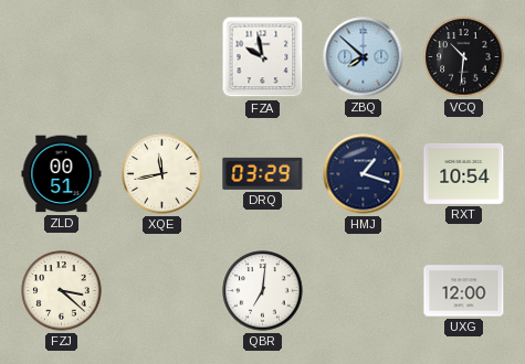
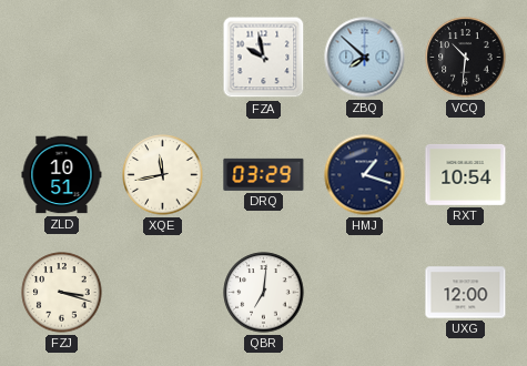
ZLD: 00:51 -> 10:51
FZJ: 3:22 -> 3:18
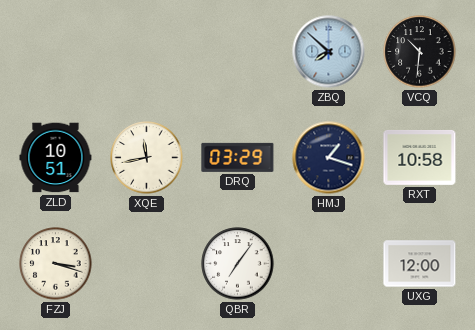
FZA: 9:58 -> none
RXT: 10:54 -> 10:58
QBR: 7:01 -> 7:06
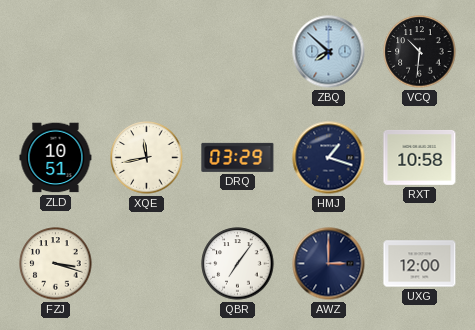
AWZ: none -> 3:00
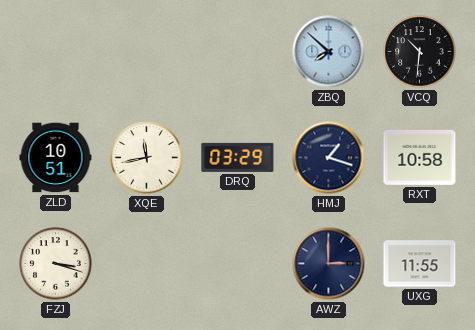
QBR: 7:06 -> none
UXG: 12:00 -> 11:55
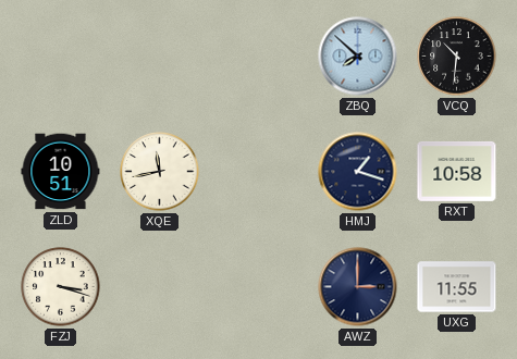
DRQ: 03:29 -> none
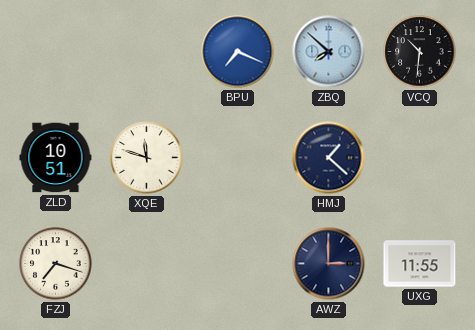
BPU: none -> 7:19
XQE: 11:43 -> 11:48
HMJ: 1:18 -> 1:22
RXT: 10:58 -> none
FZJ: 3:18 -> 7:18
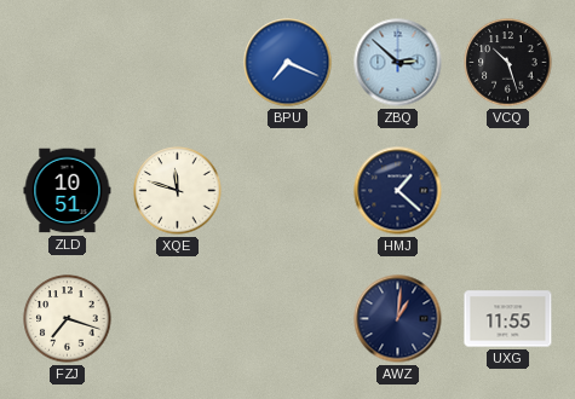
ZBQ: 7:52 -> 2:52
VCQ: 10:31 -> 10:27
AWZ: 3:00 -> 1:01
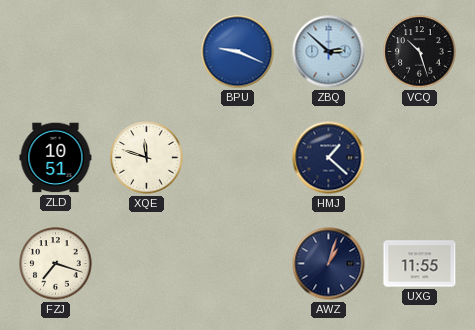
BPU: 7:19 -> 9:19
AWZ: 1:01 -> 1:03
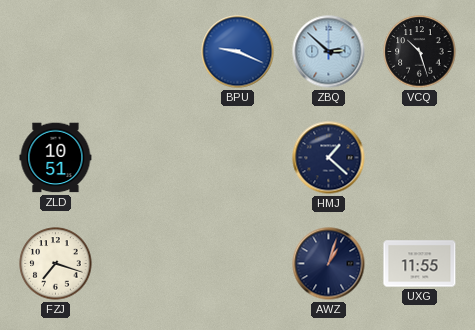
XQE: 11:48 -> none
